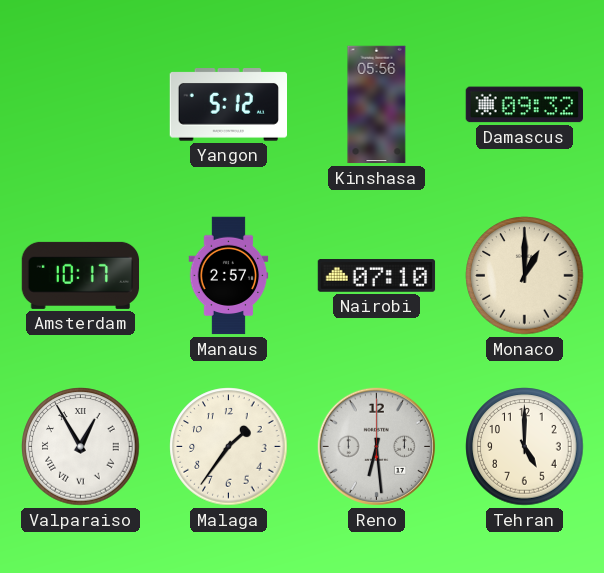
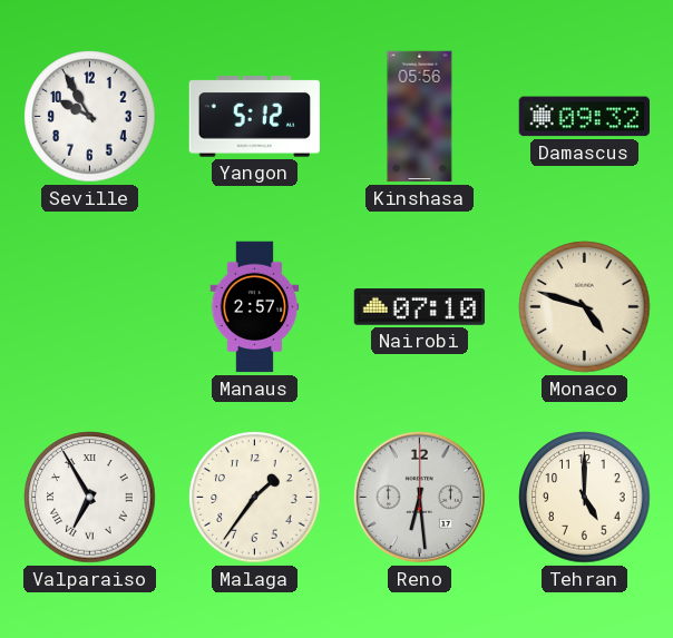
Seville: none -> 9:55
Amsterdam: 10:17 -> none
Monaco: 1:00 -> 4:48
Valparaiso: 12:55 -> 6:55
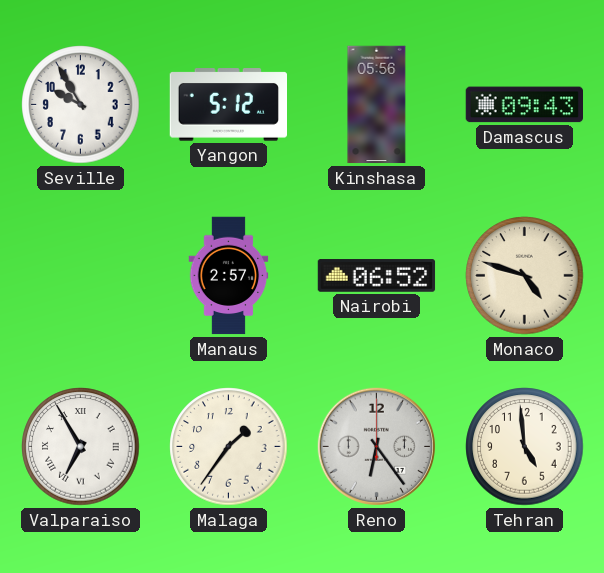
Damascus: 09:32 -> 09:43
Nairobi: 07:10 -> 06:52
Reno: 6:29 -> 6:24
Tehran: 5:00 -> 4:59
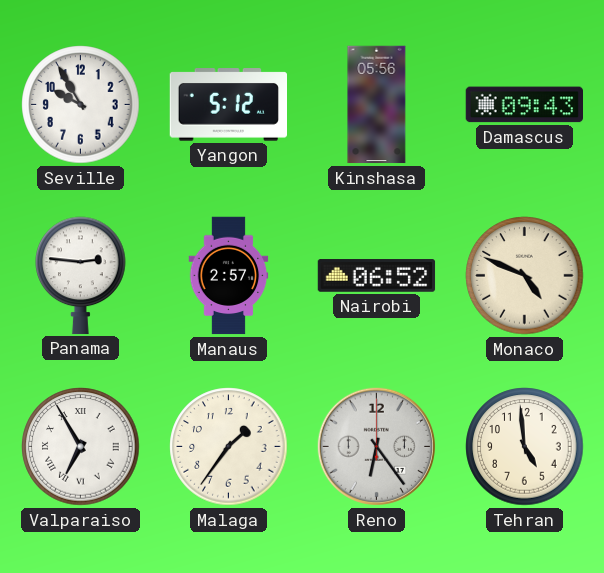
Panama: none -> 2:46
Monaco: 4:48 -> 4:49
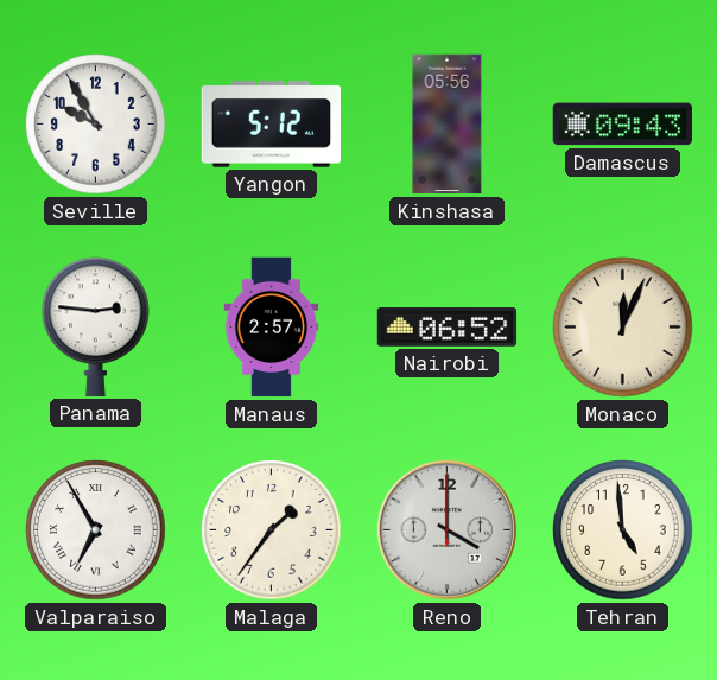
Monaco: 4:49 -> 12:04
Reno: 6:24 -> 4:00
